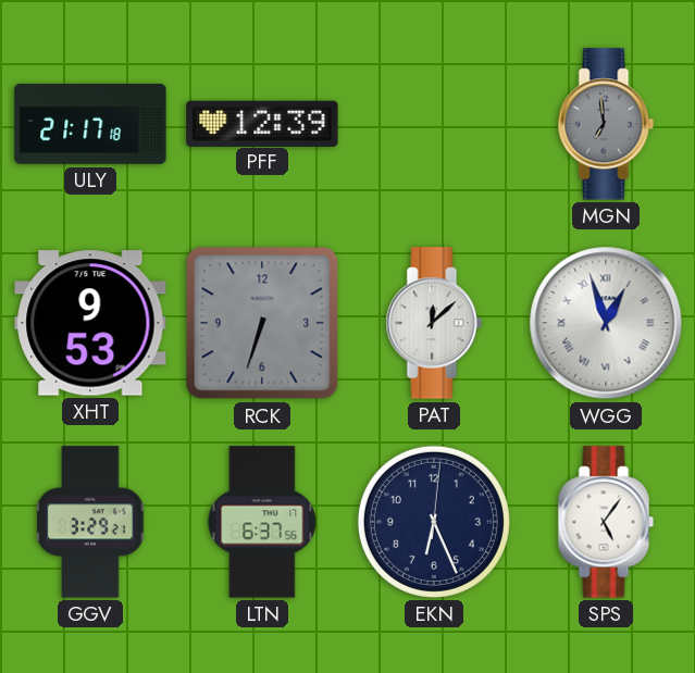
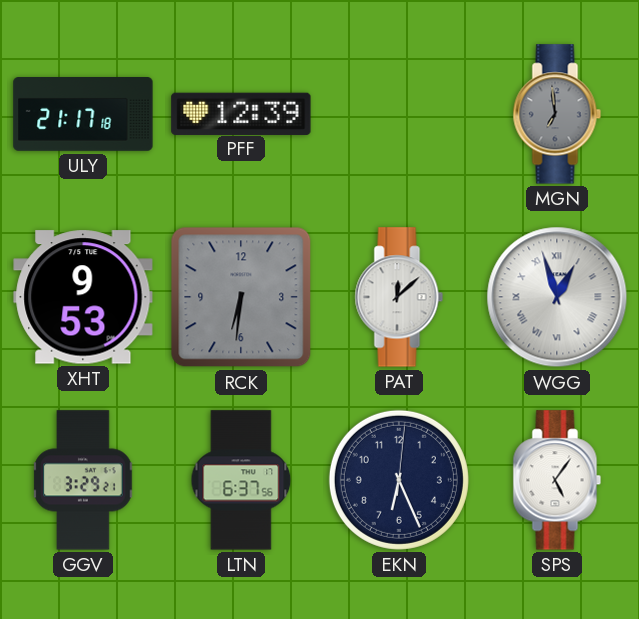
RCK: 6:33 -> 6:31
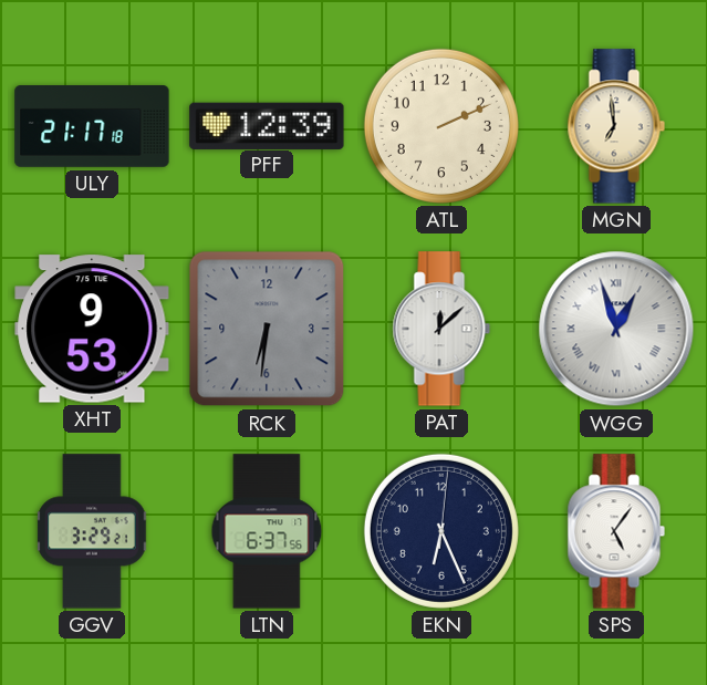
ATL: none -> 2:11
MGN dial: grey -> cream
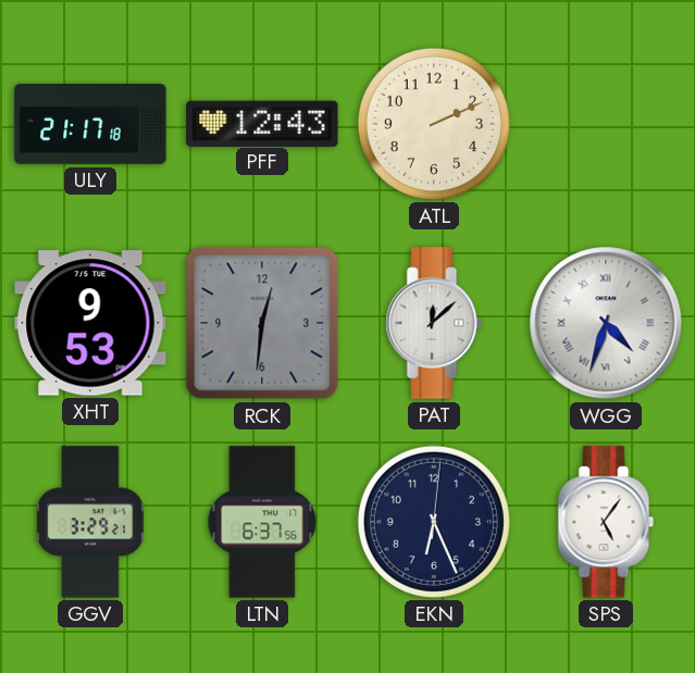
PFF: 12:39 -> 12:43
MGN: 6:59 -> none
RCK: 6:31 -> 12:31
WGG: 12:57 -> 4:33
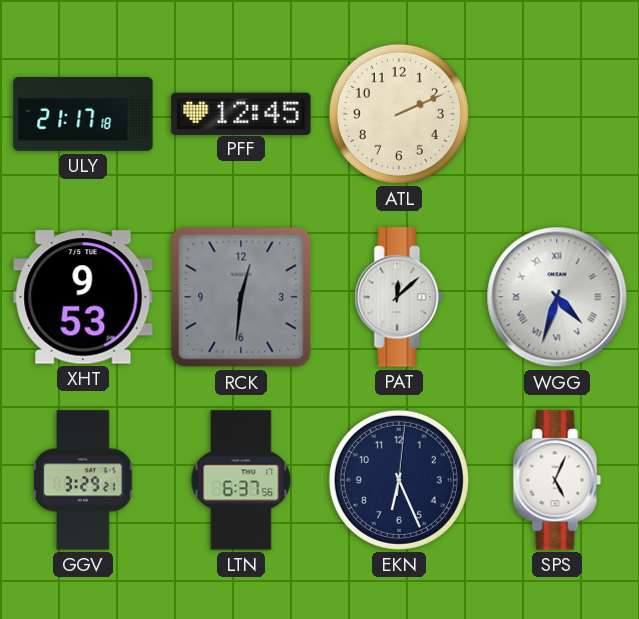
PFF: 12:43 -> 12:45
SPS: 5:06 -> 5:04
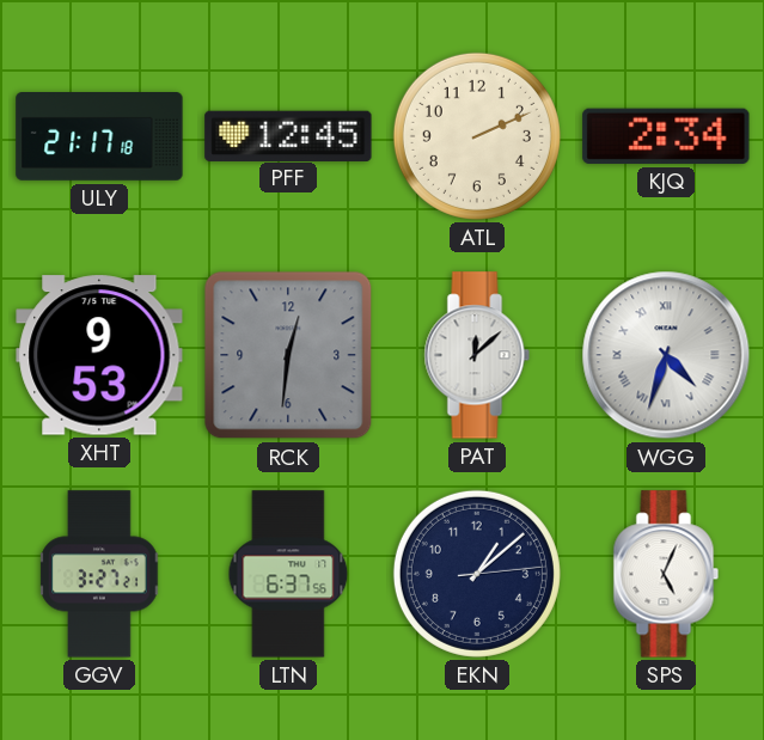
KJQ: none -> 2:34
GGV: 3:29 -> 3:27
EKN: 6:26 -> 1:08
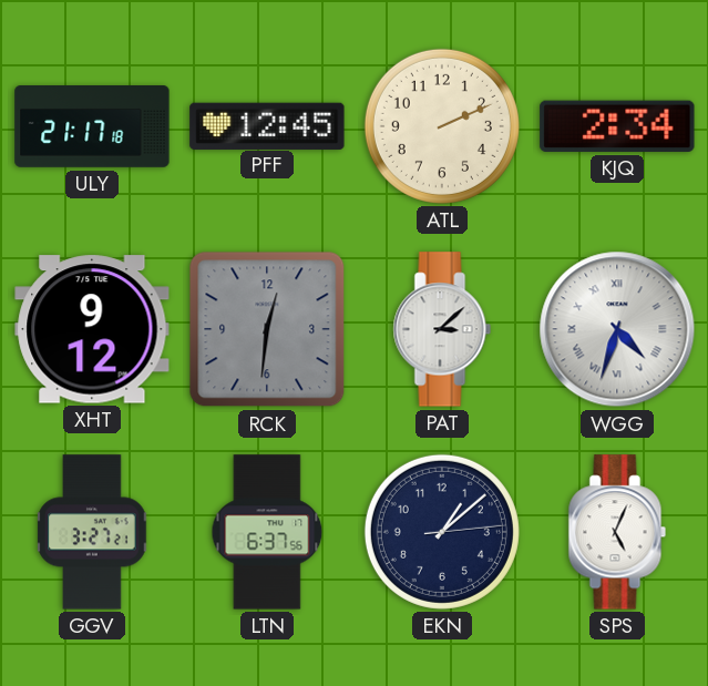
XHT: 9:53 -> 9:12
PAT: 12:08 -> 3:08
